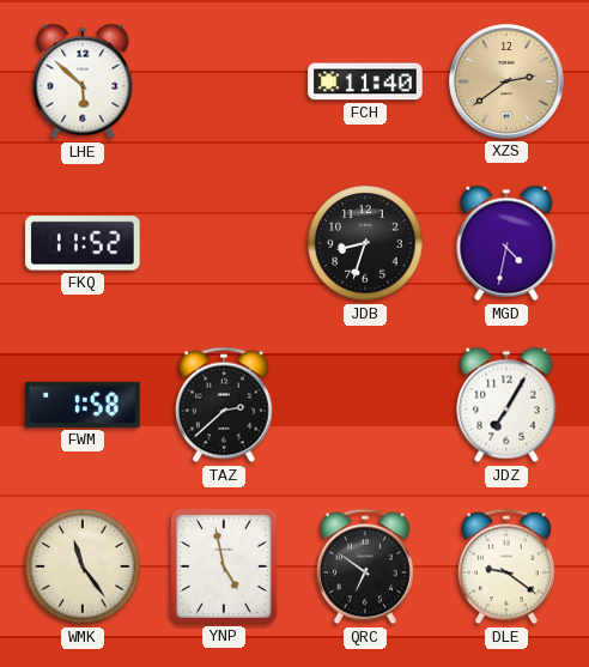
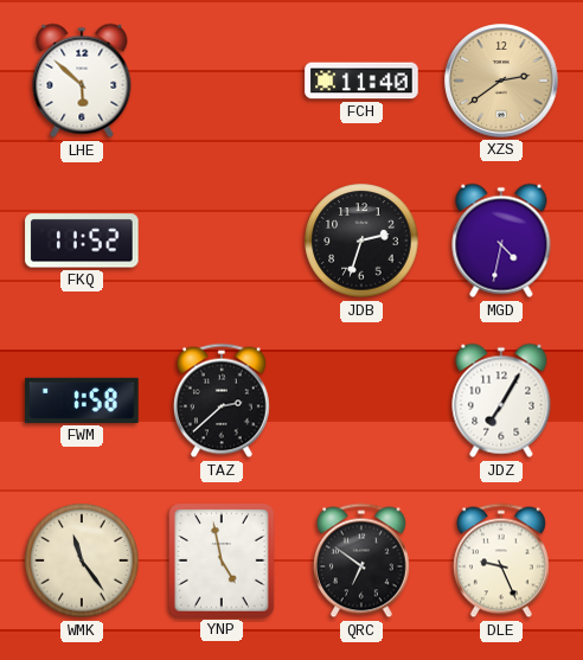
JDB: 8:33 -> 2:33
DLE: 9:21 -> 9:26
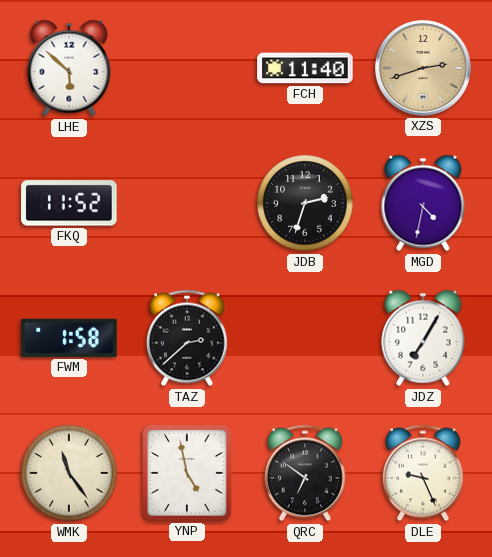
XZS: 2:39 -> 2:42
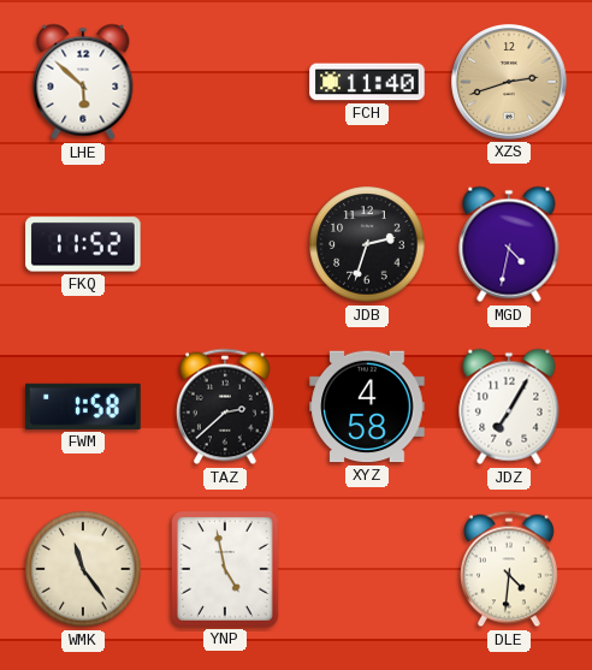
XYZ: none -> 4:58
QRC: 6:51 -> none
DLE: 9:26 -> 4:31
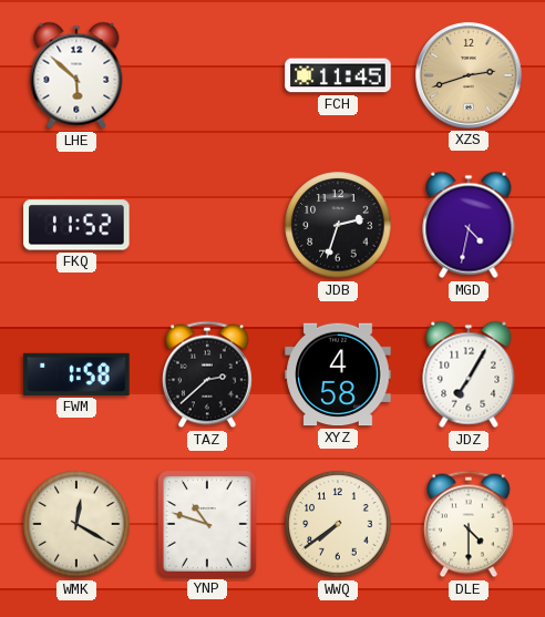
FCH: 11:40 -> 11:45
WMK: 11:24 -> 12:20
YNP: 4:58 -> 10:48
WWQ: none -> 7:39
DLE: 4:31 -> 4:30
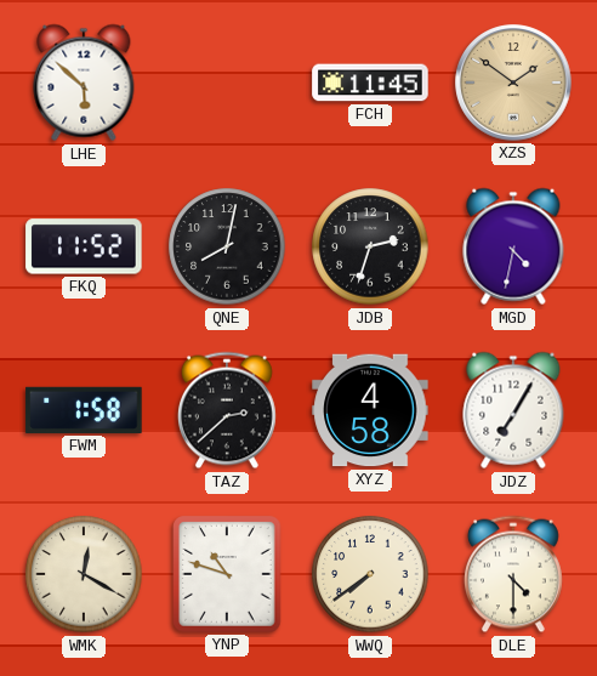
XZS: 2:42 -> 1:51
QNE: none -> 8:02
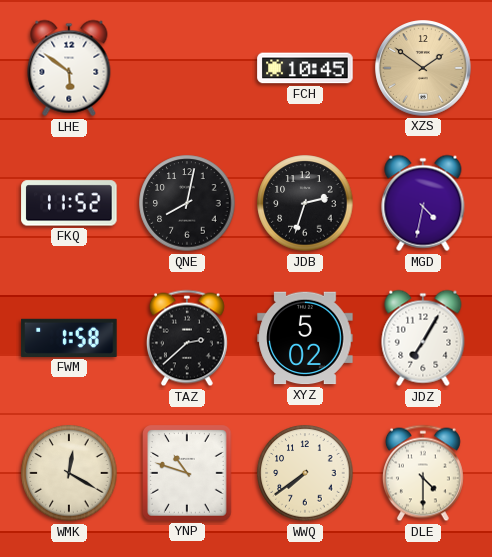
LHE: 5:52 -> 5:51
FCH: 11:45 -> 10:45
XYZ: 4:58 -> 5:02
